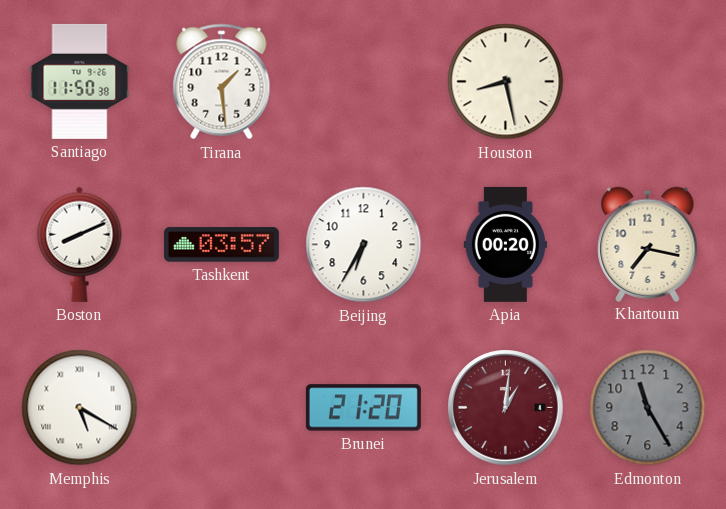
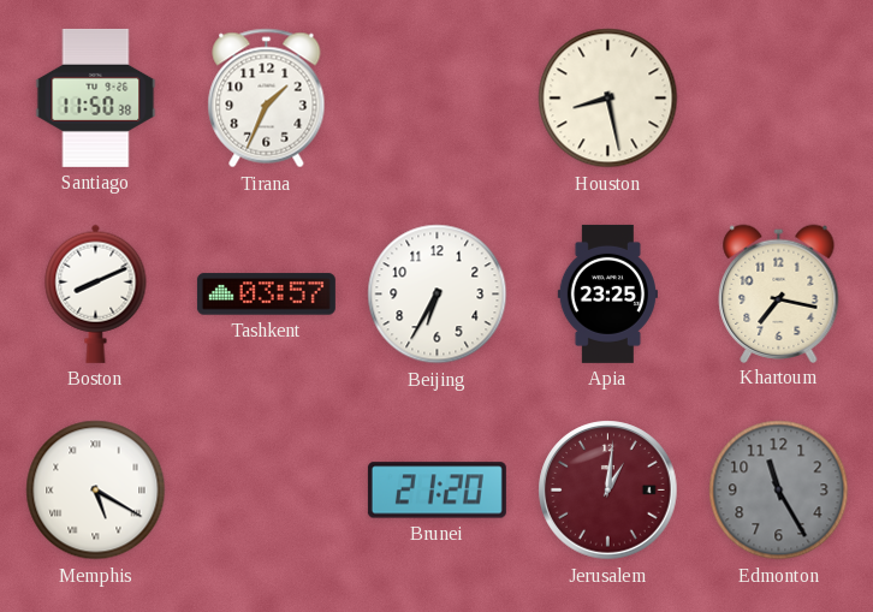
Tirana: 1:29 -> 1:34
Apia: 00:20 -> 23:25
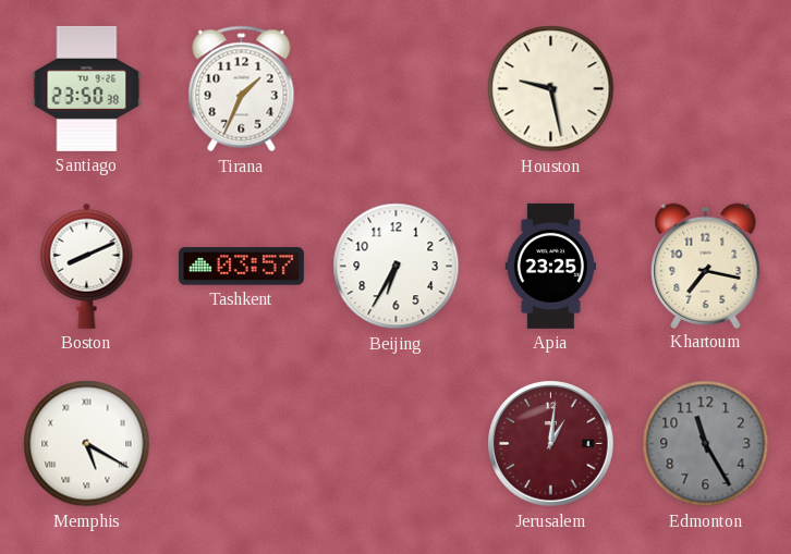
Santiago: 11:50 -> 23:50
Houston: 8:28 -> 9:28
Brunei: 21:20 -> none
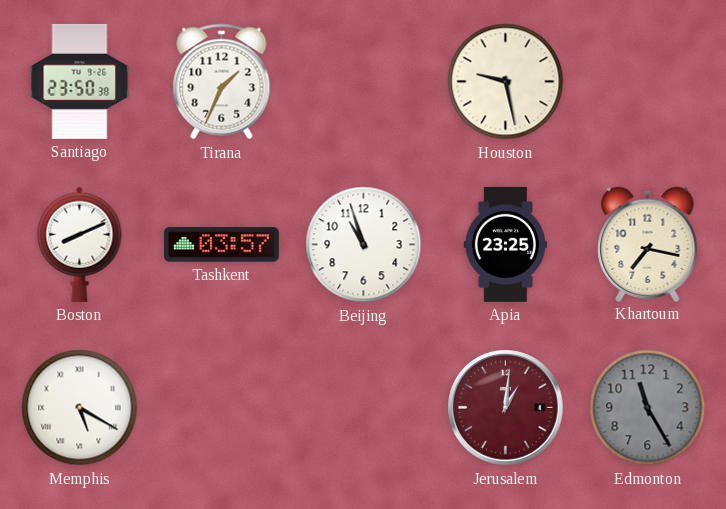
Beijing: 6:35 -> 10:57
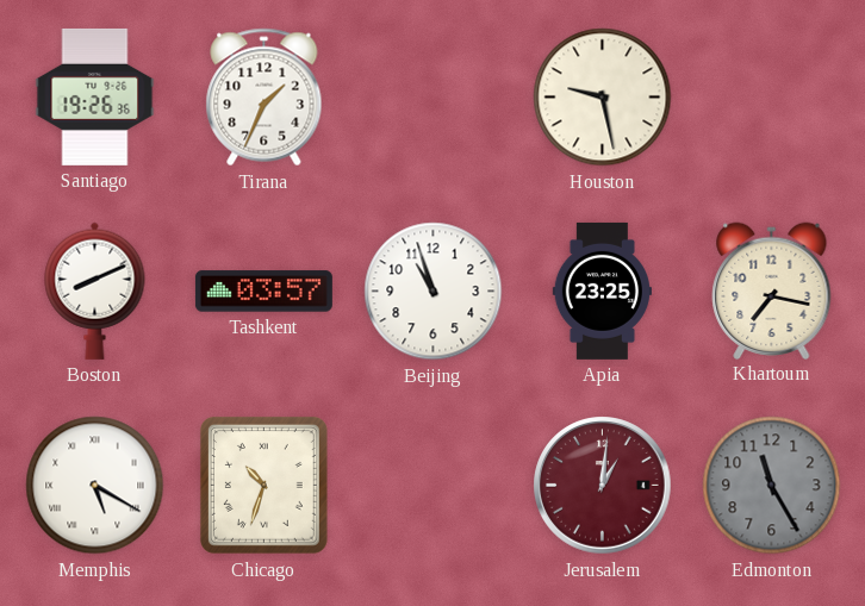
Santiago: 23:50 -> 19:26
Chicago: none -> 10:33
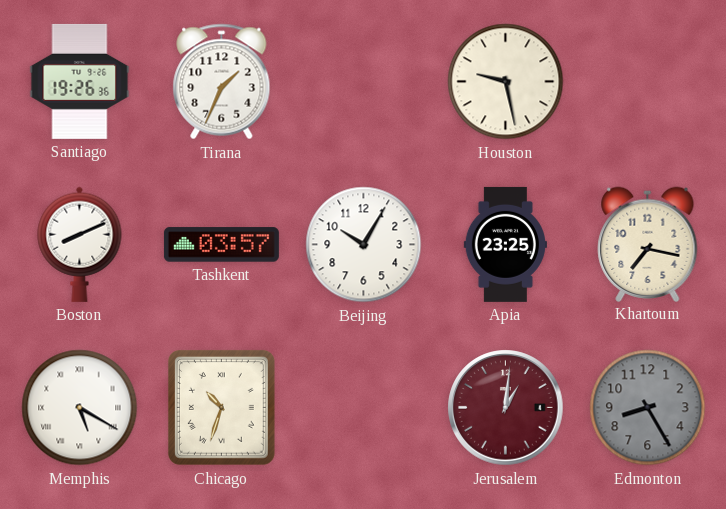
Beijing: 10:57 -> 10:05
Edmonton: 11:25 -> 8:25
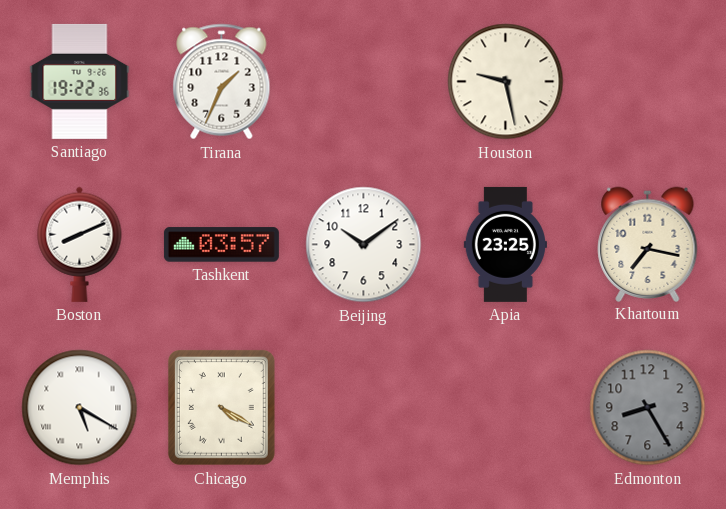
Santiago: 19:26 -> 19:22
Beijing: 10:05 -> 10:09
Chicago: 10:33 -> 4:20
Jerusalem: 1:01 -> none
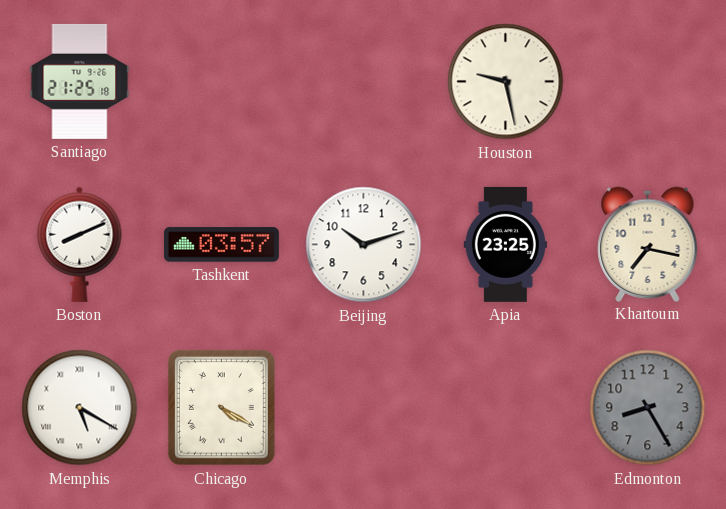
Santiago: 19:22 -> 21:25
Tirana: 1:34 -> none
Beijing: 10:09 -> 10:12
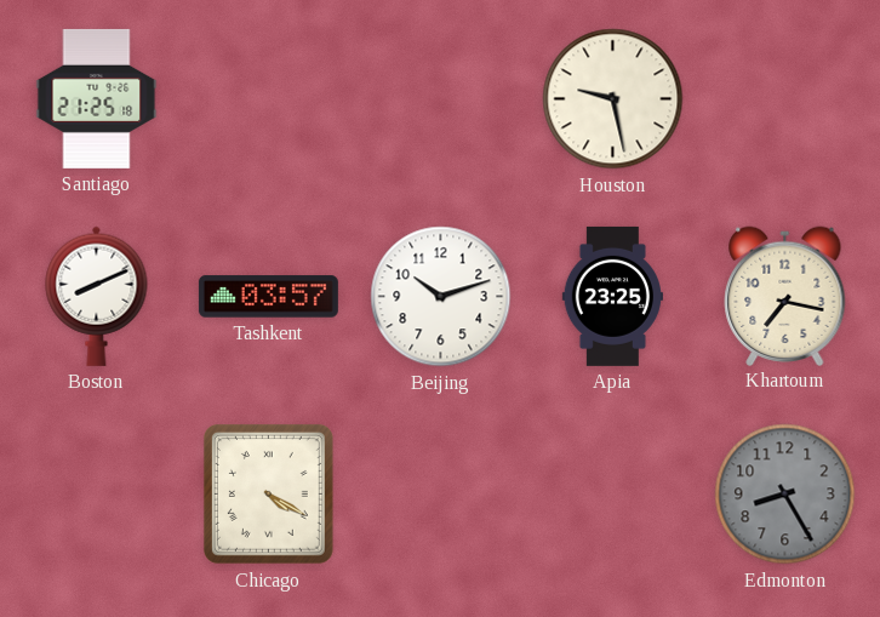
Memphis: 5:20 -> none
